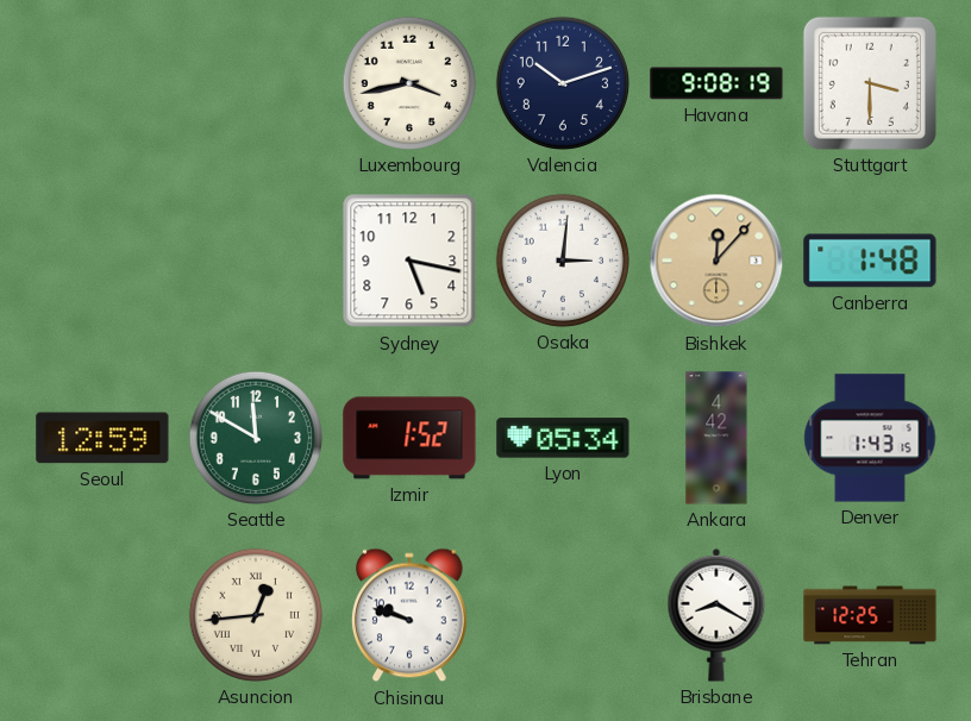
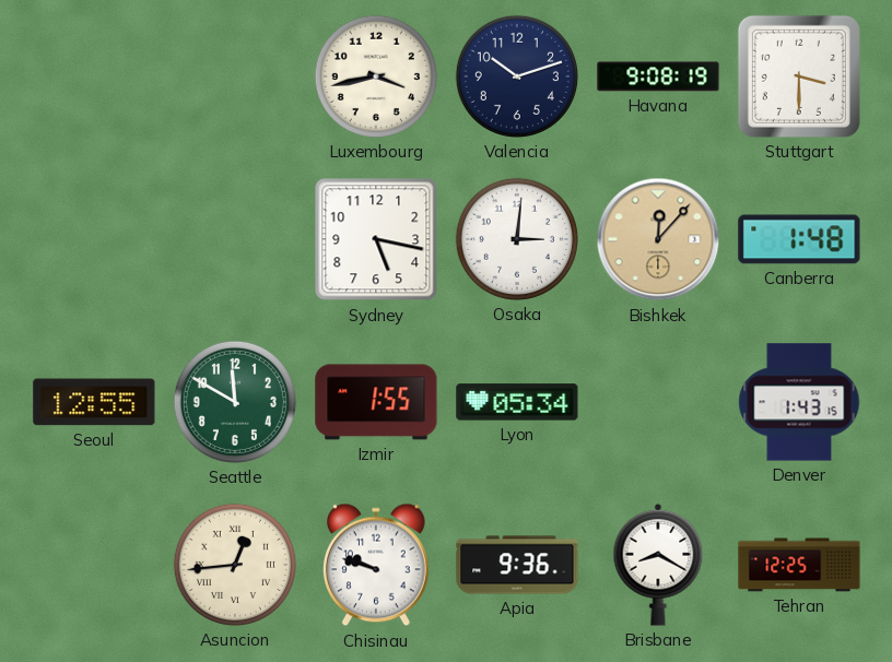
Seoul: 12:59 -> 12:55
Izmir: 1:52 -> 1:55
Ankara: 4:42 -> none
Apia: none -> 9:36
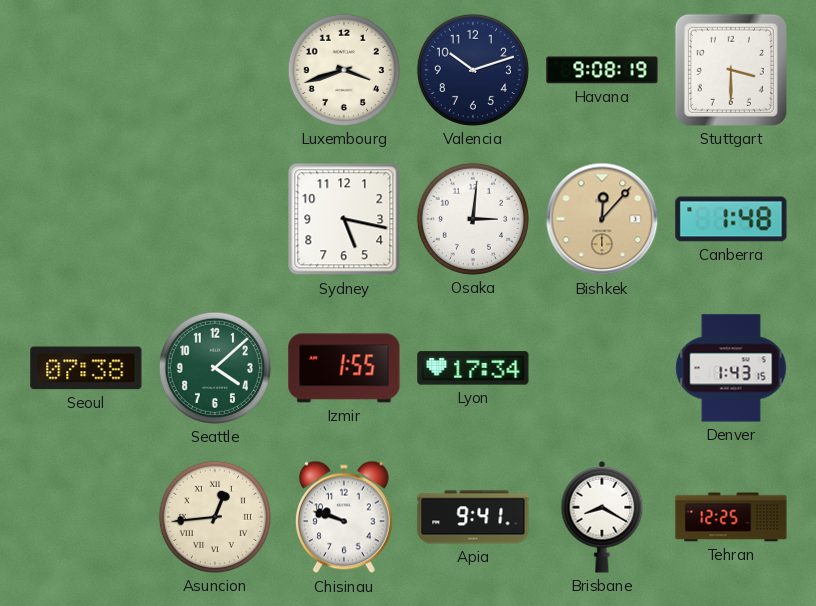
Luxembourg: 3:43 -> 3:42
Seoul: 12:55 -> 07:38
Seattle: 11:50 -> 4:08
Lyon: 05:34 -> 17:34
Apia: 9:36 -> 9:41
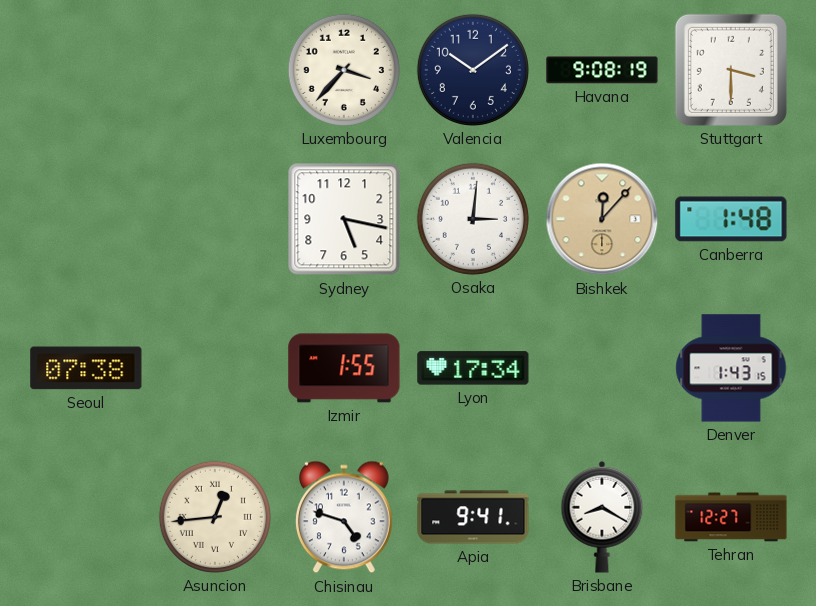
Luxembourg: 3:42 -> 3:37
Valencia: 10:12 -> 10:09
Seattle: 4:08 -> none
Chisinau: 9:48 -> 4:48
Tehran: 12:25 -> 12:27
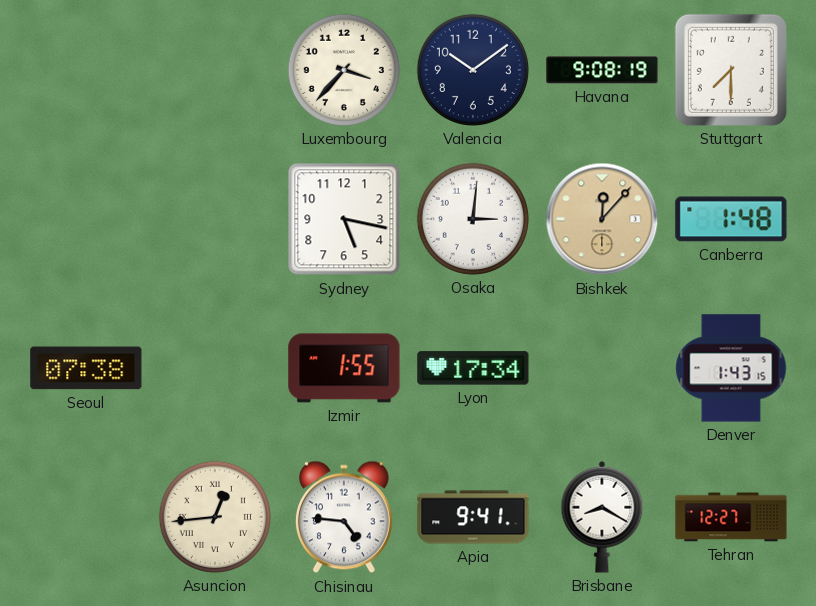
Stuttgart: 3:30 -> 7:30
Chisinau: 4:48 -> 4:46
